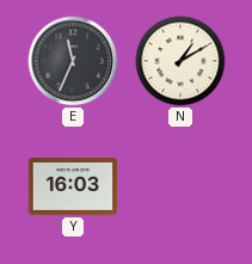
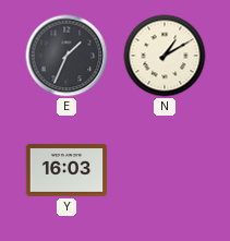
E: 11:34 -> 1:34
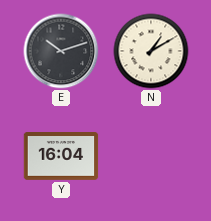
E: 1:34 -> 10:12
Y: 16:03 -> 16:04
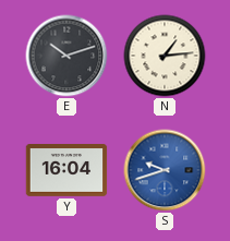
N: 1:10 -> 1:14
S: none -> 9:42
